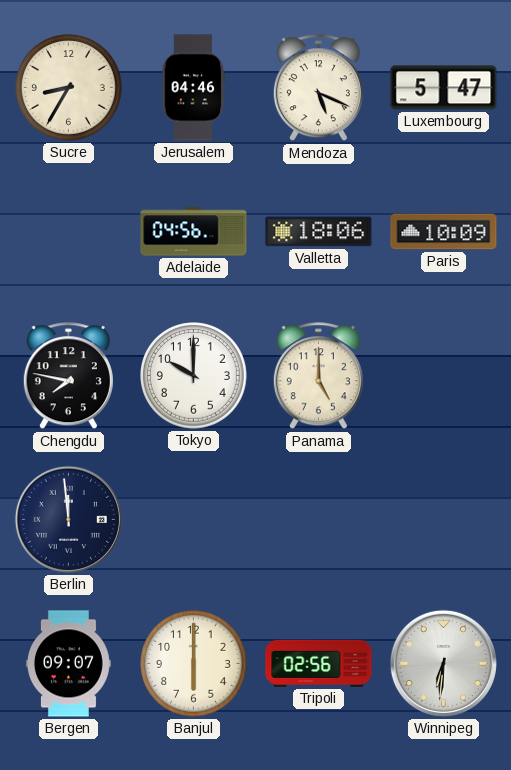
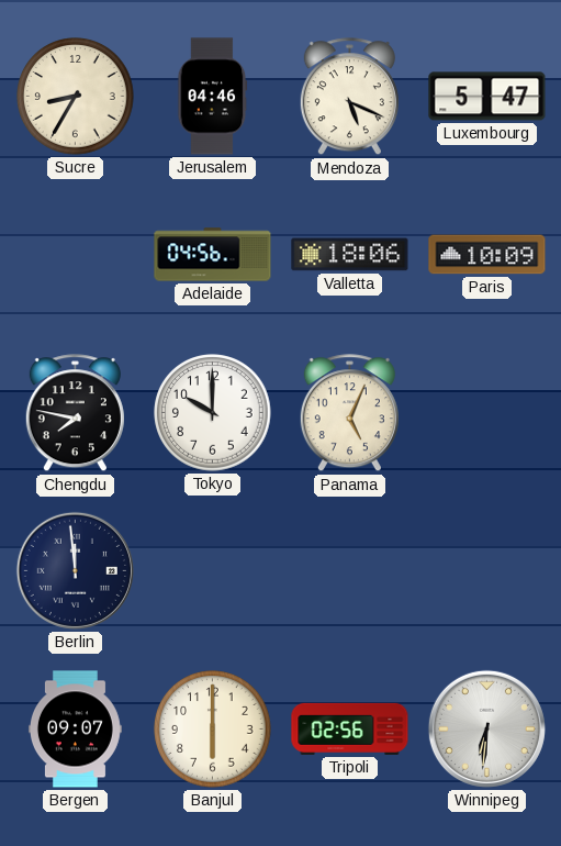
Panama: 5:00 -> 5:04
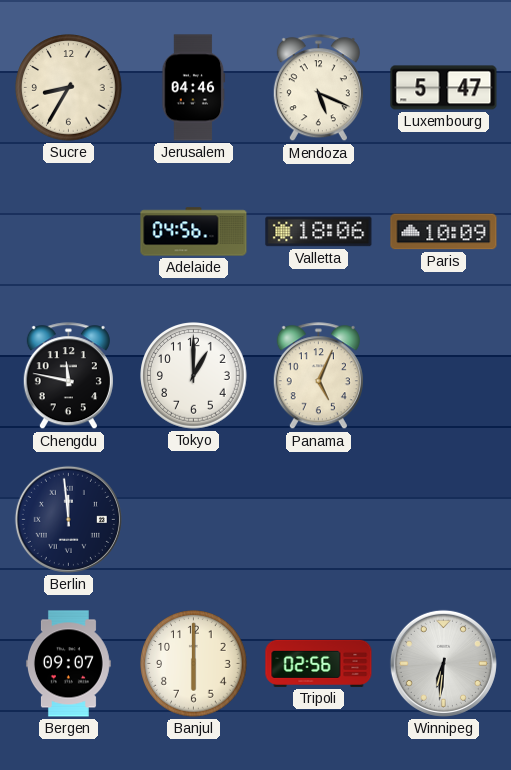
Chengdu: 7:47 -> 11:47
Tokyo: 10:00 -> 1:00
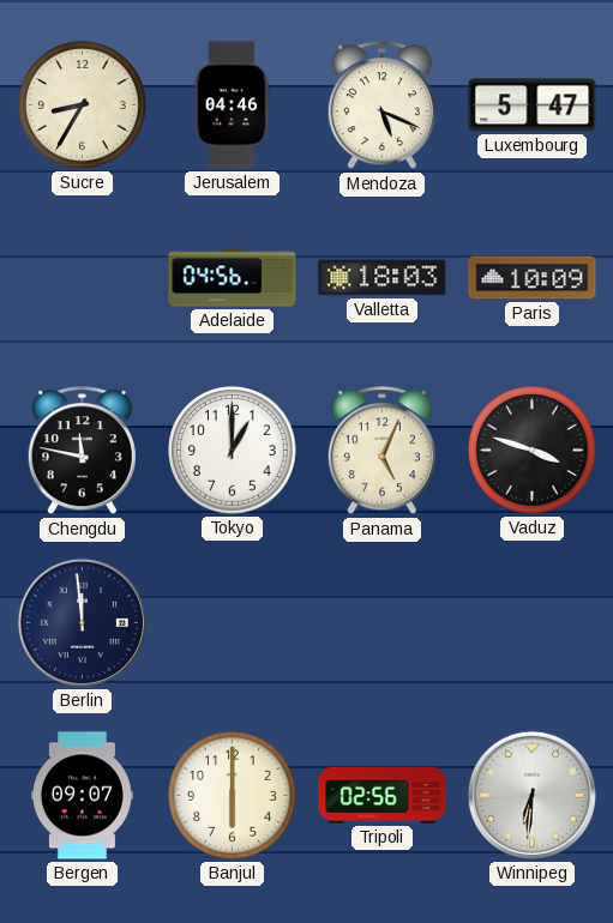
Valletta: 18:06 -> 18:03
Vaduz: none -> 3:48
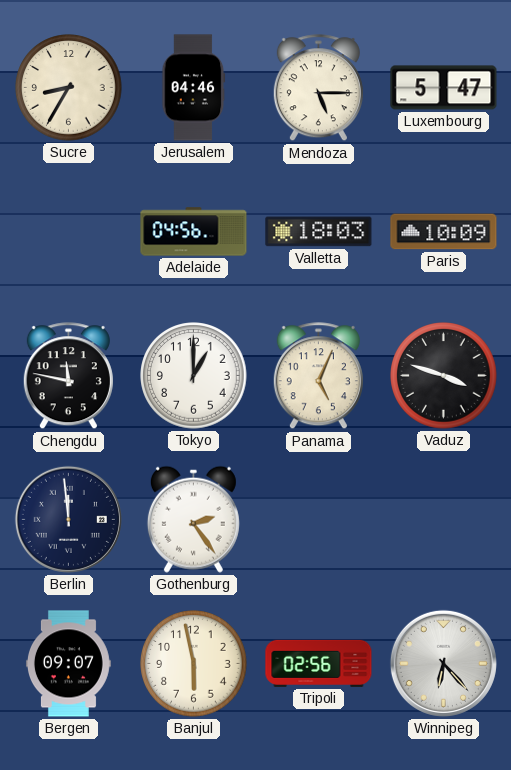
Mendoza: 5:19 -> 5:15
Gothenburg: none -> 2:24
Banjul: 6:00 -> 5:58
Winnipeg: 6:31 -> 6:23
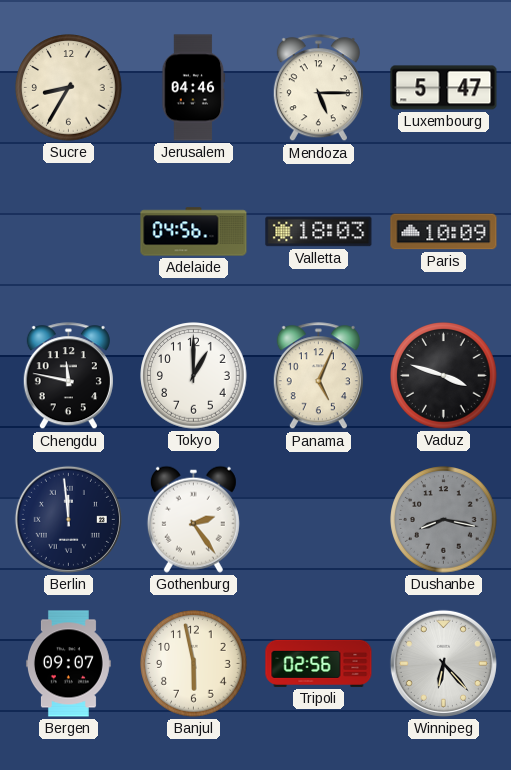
Dushanbe: none -> 8:17
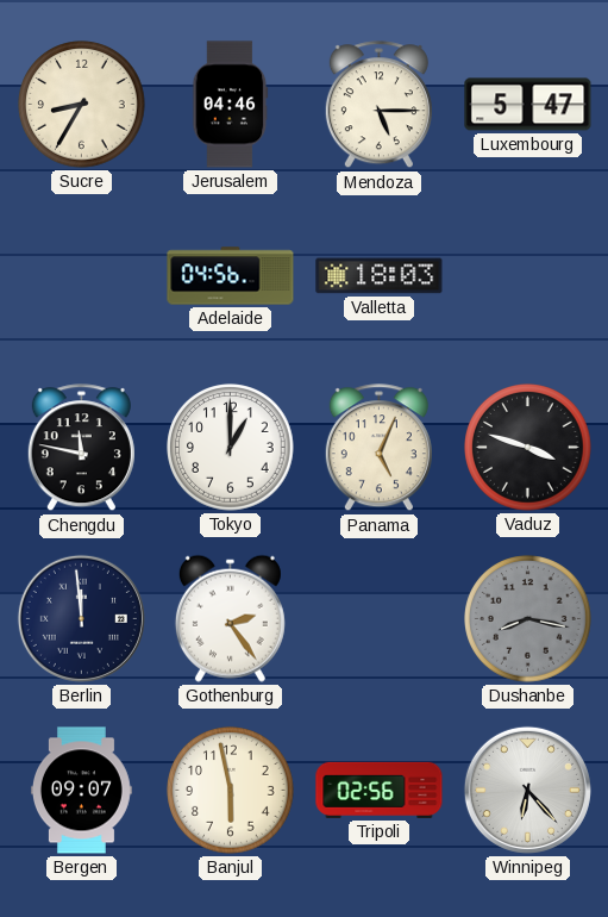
Paris: 10:09 -> none
